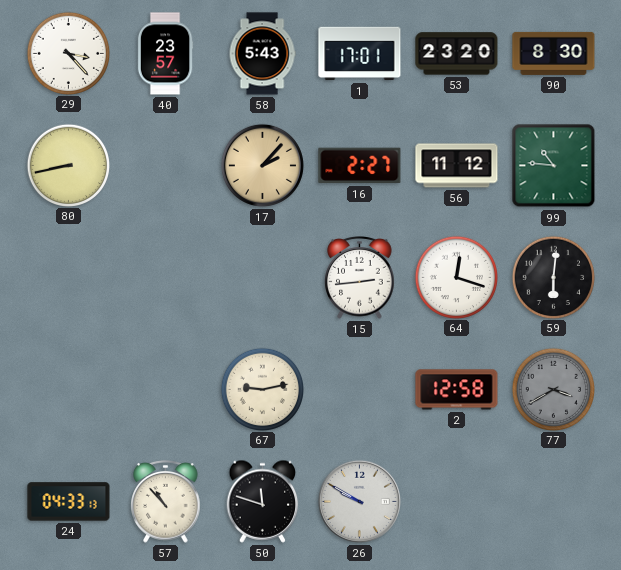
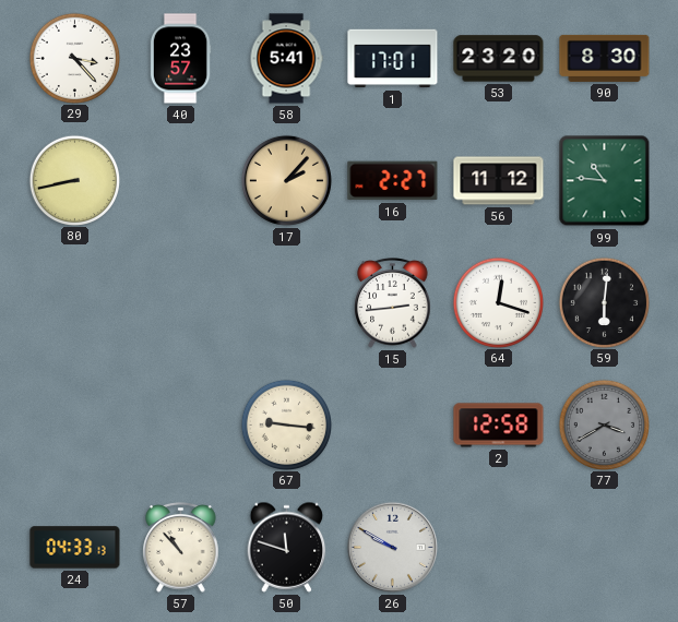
58: 5:43 -> 5:41
67: 9:13 -> 9:16
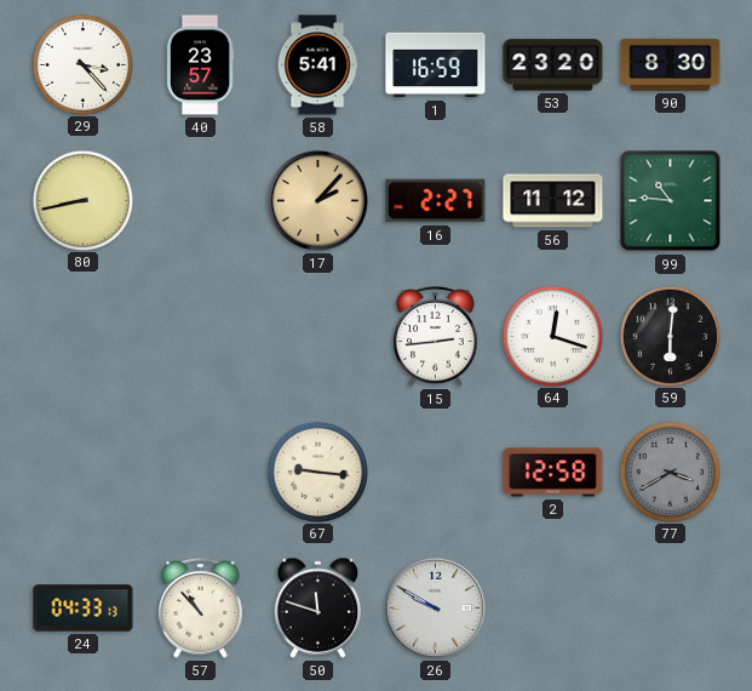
1: 17:01 -> 16:59
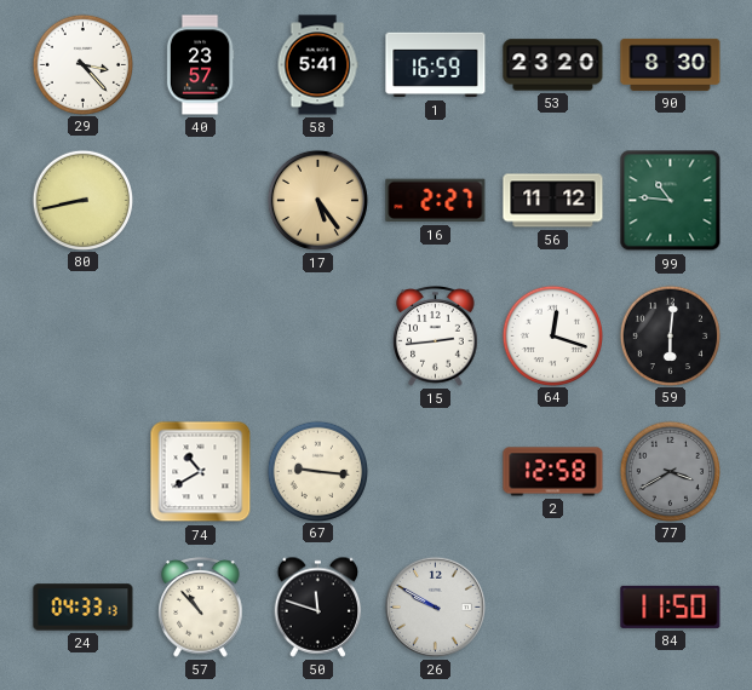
17: 2:07 -> 5:24
74: none -> 10:40
84: none -> 11:50
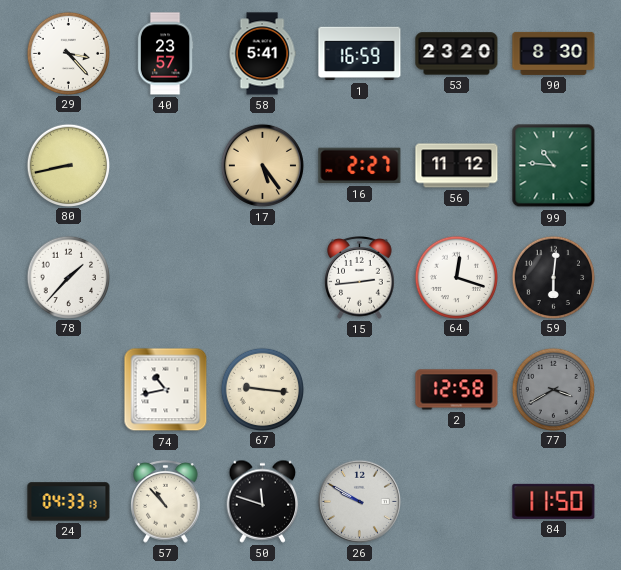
78: none -> 1:37
74: 10:40 -> 10:43
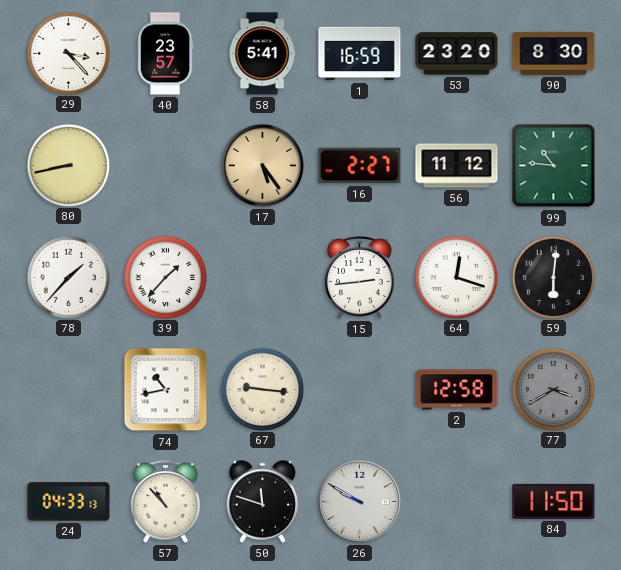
39: none -> 1:37
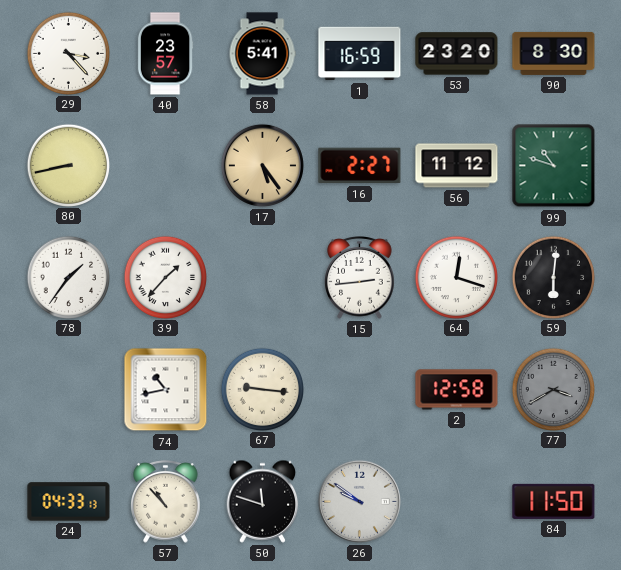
99: 10:46 -> 10:48
78: 1:37 -> 1:36
26: 9:50 -> 9:51
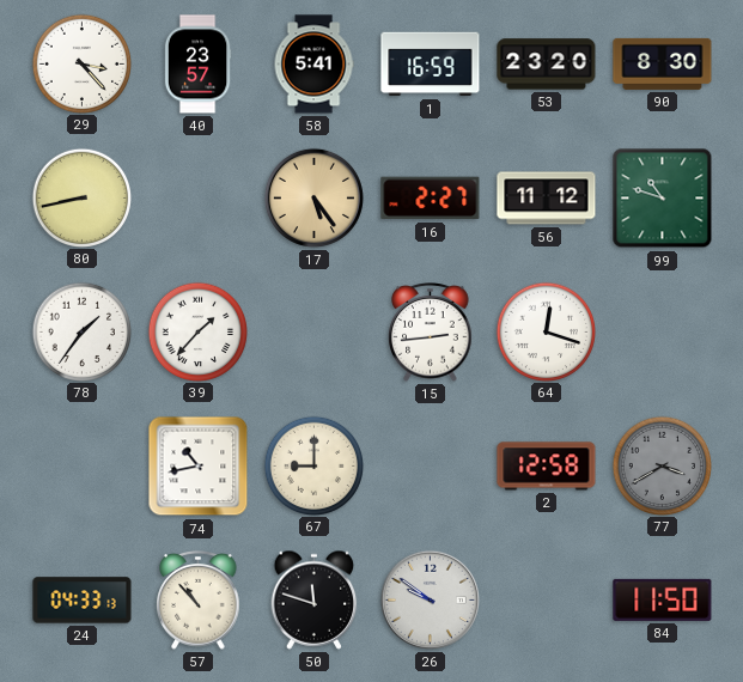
59: 6:01 -> none
67: 9:16 -> 9:00
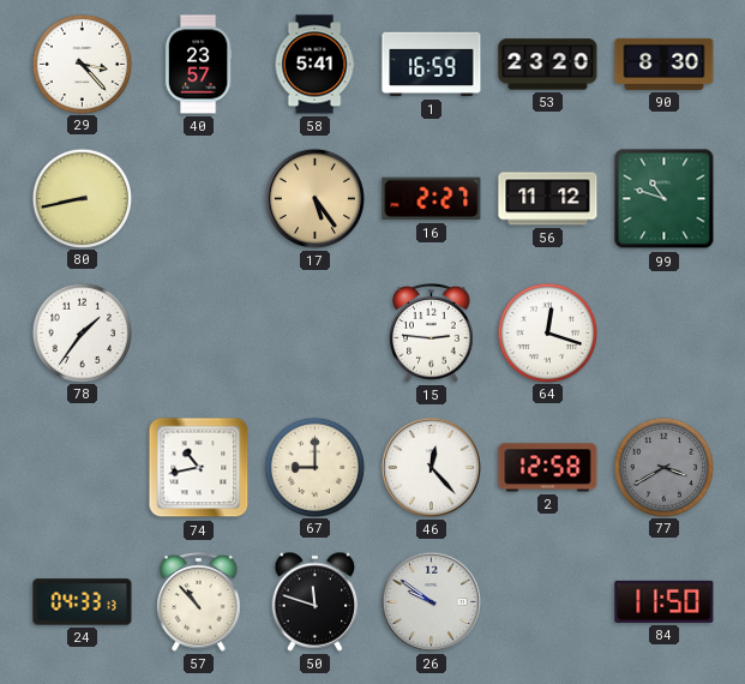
39: 1:37 -> none
15: 2:44 -> 2:46
46: none -> 12:23
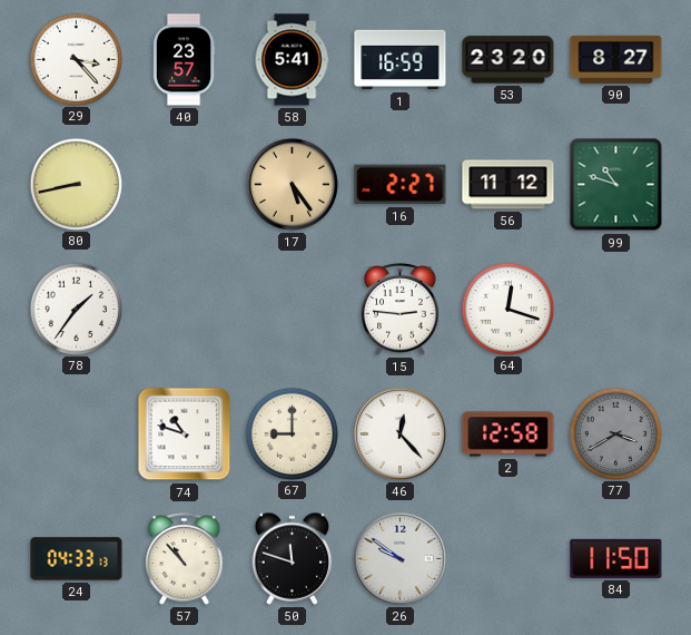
90: 8:30 -> 8:27
74: 10:43 -> 10:48
